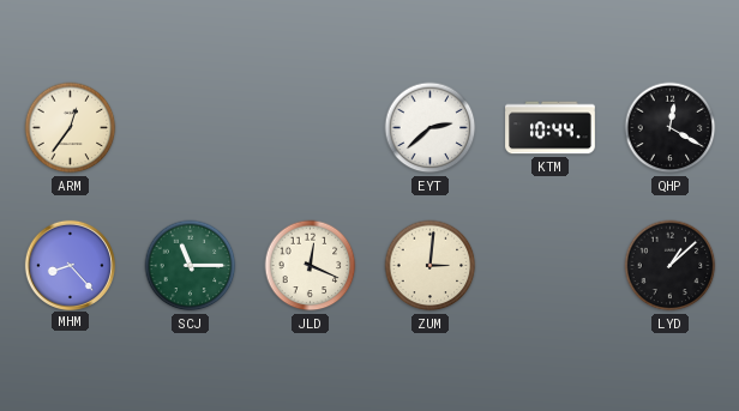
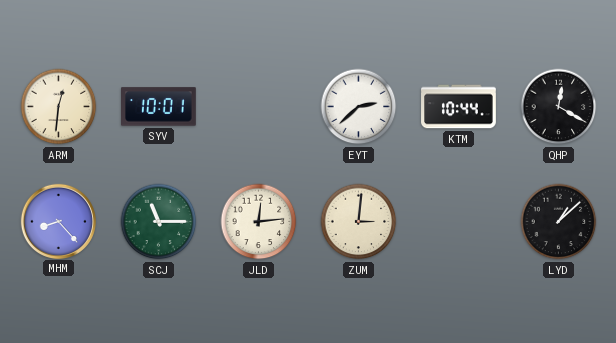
ARM: 12:36 -> 12:31
SYV: none -> 10:01
JLD: 12:19 -> 12:14
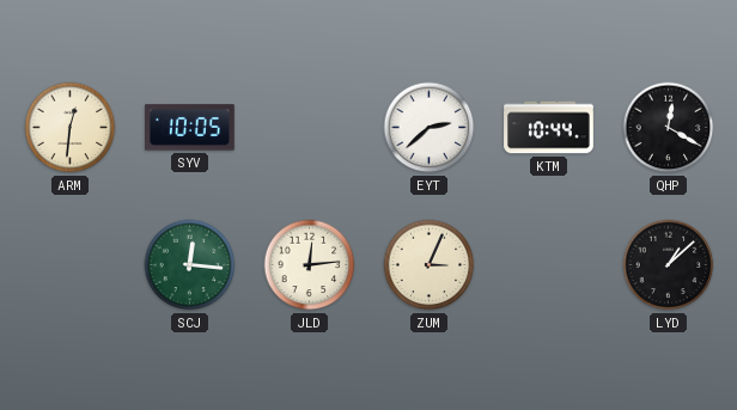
SYV: 10:01 -> 10:05
MHM: 8:23 -> none
SCJ: 11:15 -> 12:16
ZUM: 3:01 -> 3:04
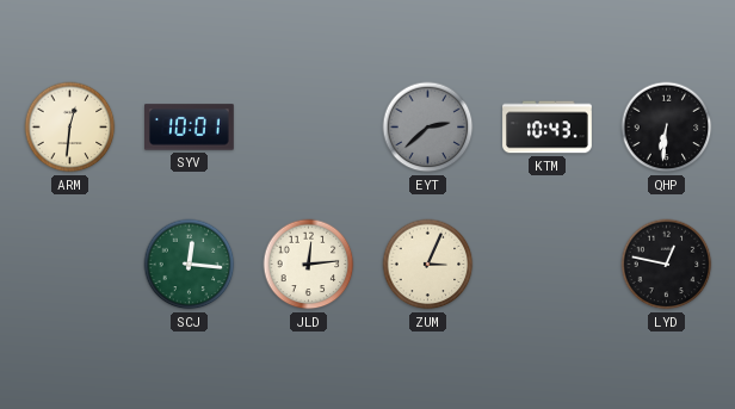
SYV: 10:05 -> 10:01
EYT dial: white -> grey
KTM: 10:44 -> 10:43
QHP: 12:20 -> 6:31
LYD: 1:08 -> 12:47
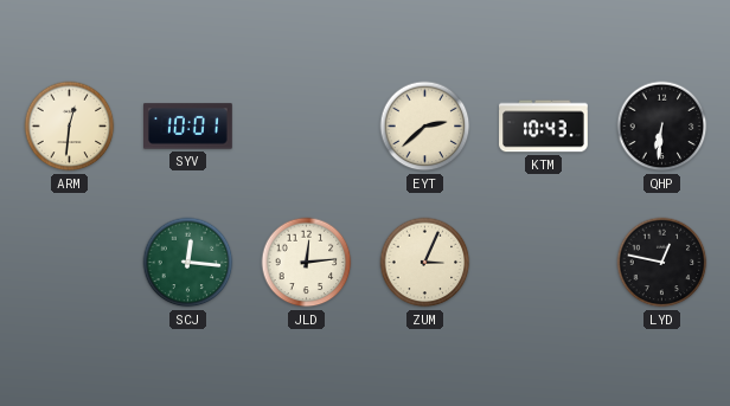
EYT dial: grey -> cream
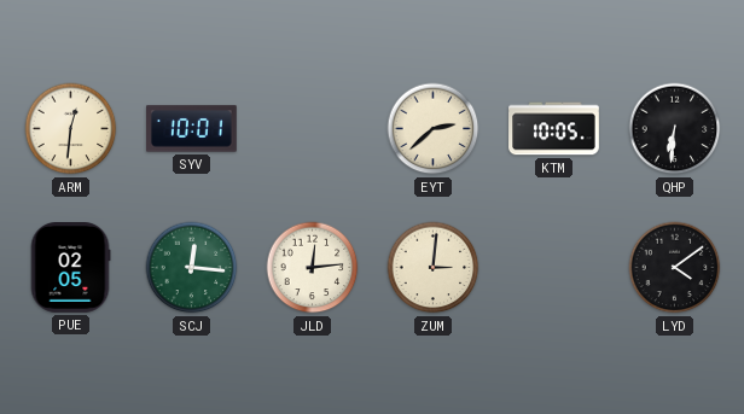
KTM: 10:43 -> 10:05
PUE: none -> 02:05
ZUM: 3:04 -> 3:01
LYD: 12:47 -> 4:09
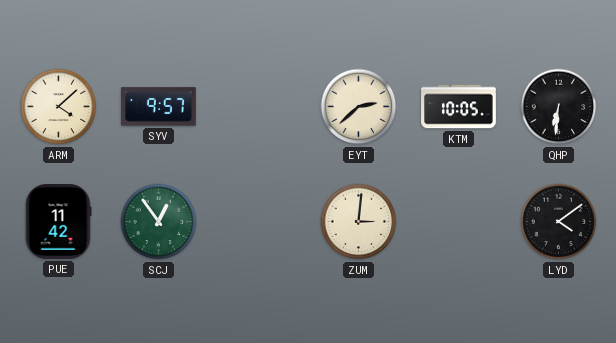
ARM: 12:31 -> 4:08
SYV: 10:01 -> 9:57
PUE: 02:05 -> 11:42
SCJ: 12:16 -> 12:54
JLD: 12:14 -> none
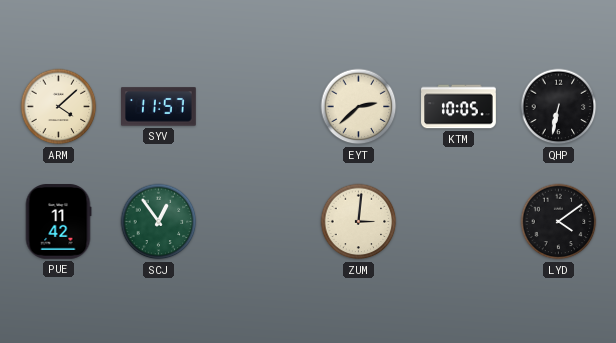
SYV: 9:57 -> 11:57
QHP: 6:31 -> 6:32
